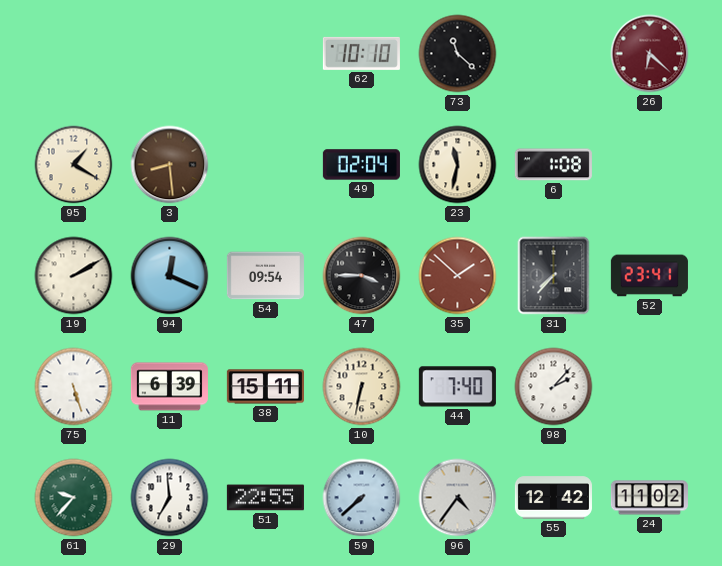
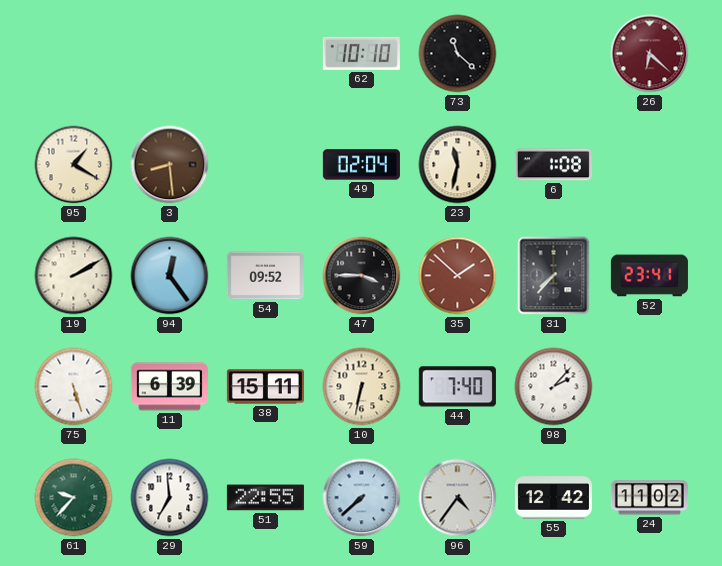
94: 12:19 -> 12:24
54: 09:54 -> 09:52
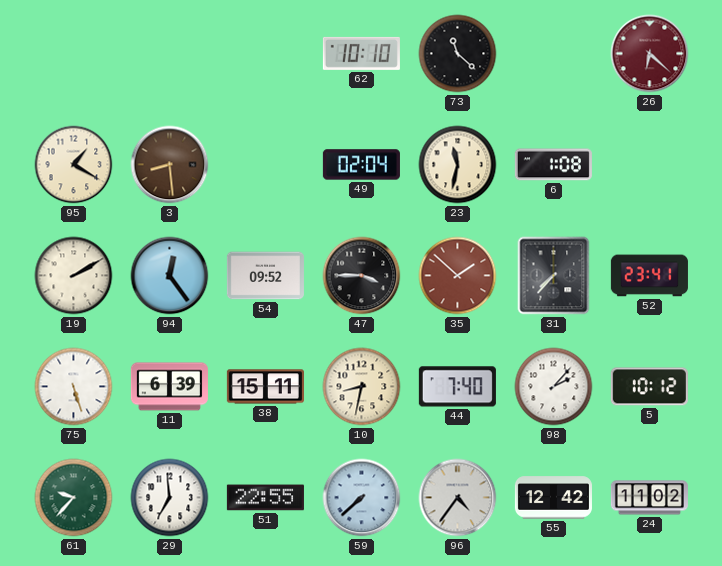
10: 6:32 -> 8:32
5: none -> 10:12
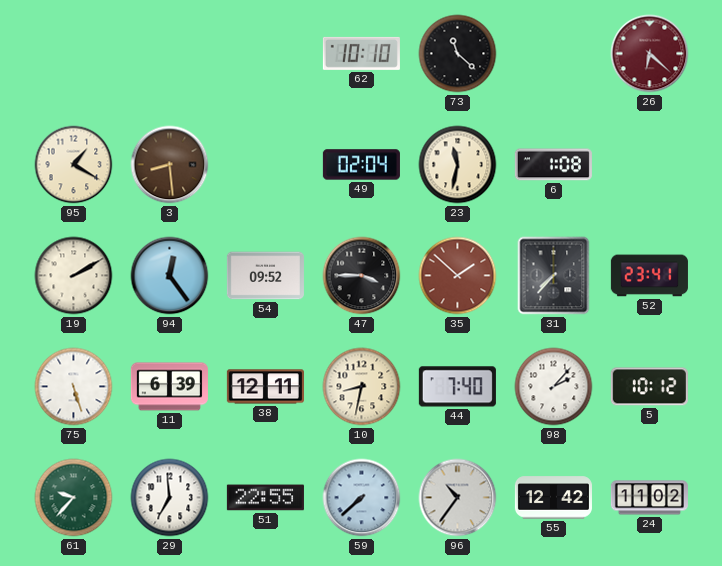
38: 15:11 -> 12:11
96: 4:36 -> 10:36
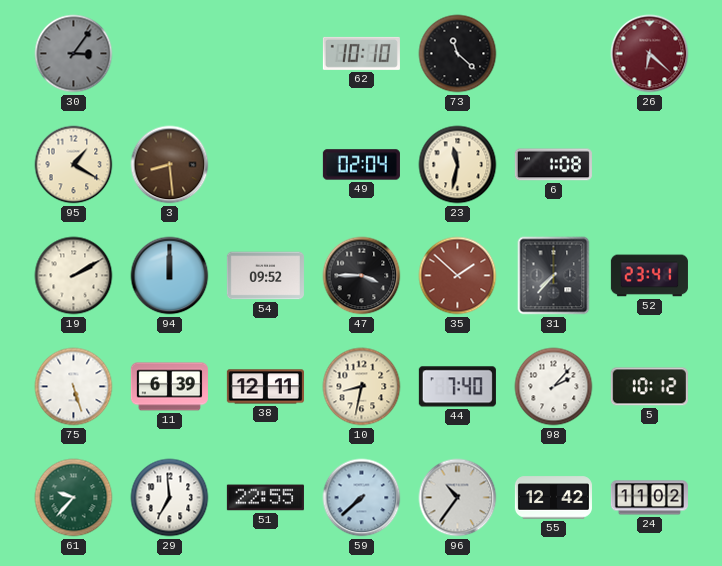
30: none -> 3:06
94: 12:24 -> 12:00
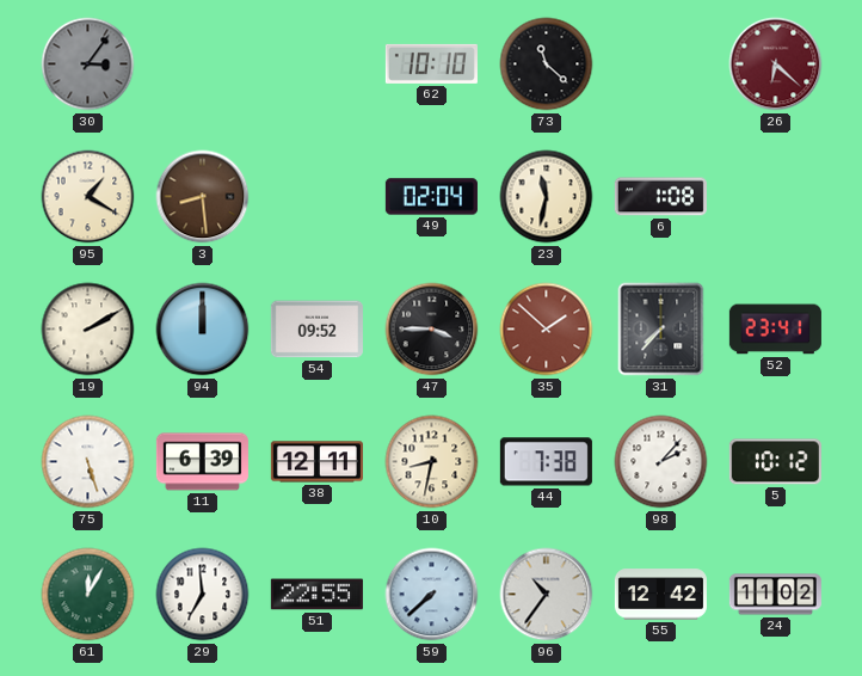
44: 7:40 -> 7:38
61: 9:37 -> 12:05
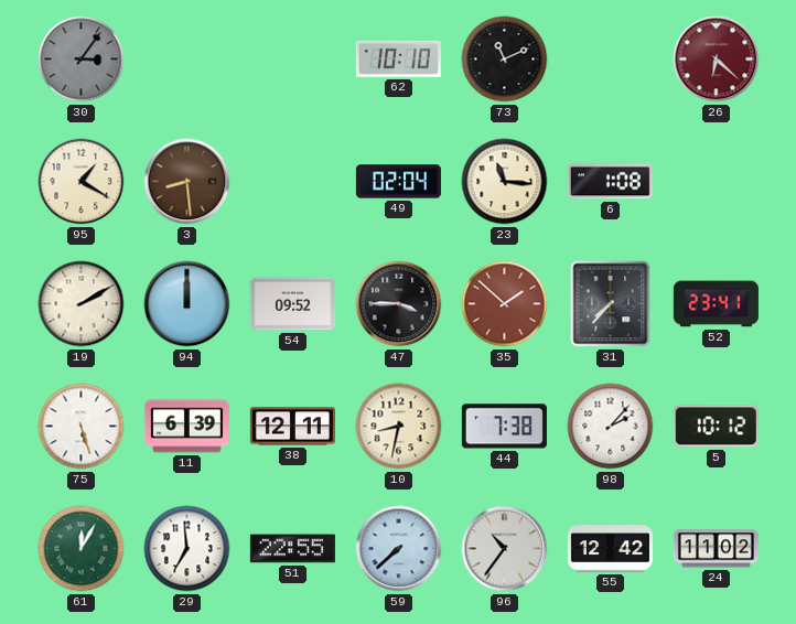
73: 11:22 -> 11:11
23: 11:32 -> 11:16
